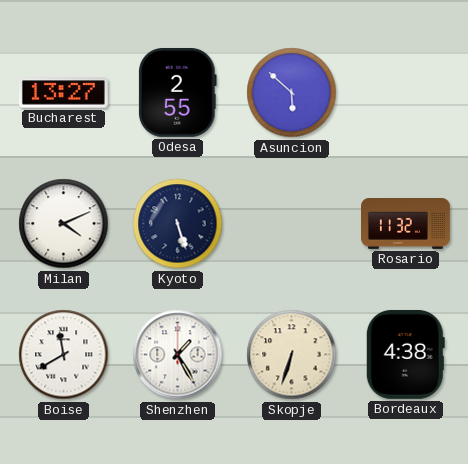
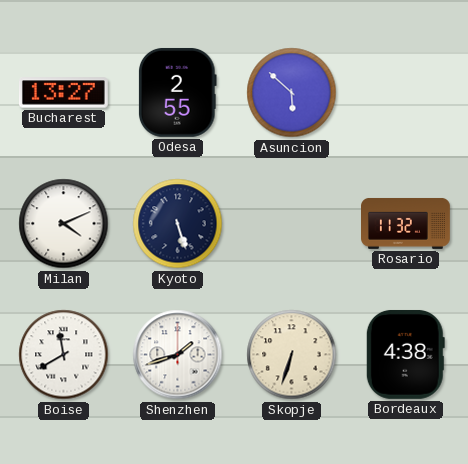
Shenzhen: 1:25 -> 1:42
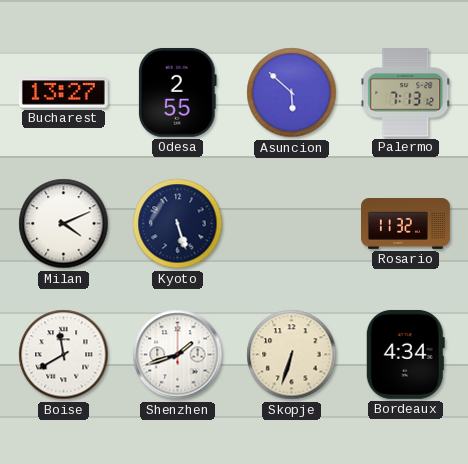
Palermo: none -> 7:13
Bordeaux: 4:38 -> 4:34
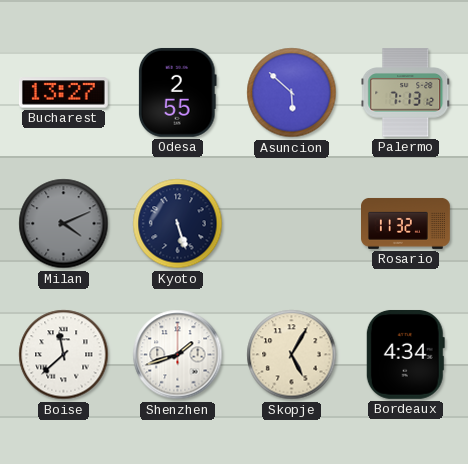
Milan dial: white -> grey
Boise: 11:40 -> 11:38
Skopje: 6:33 -> 5:05
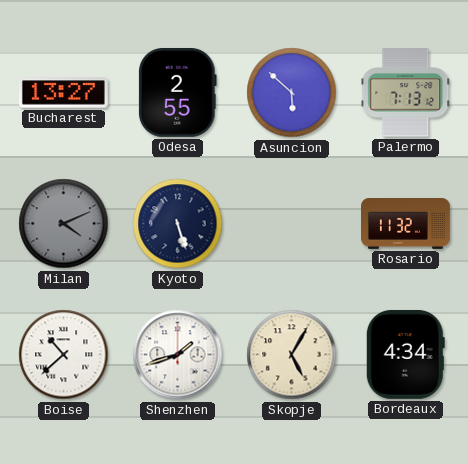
Boise: 11:38 -> 10:38
